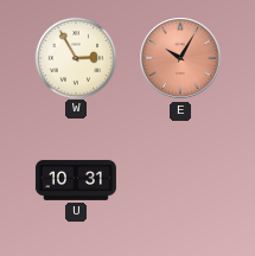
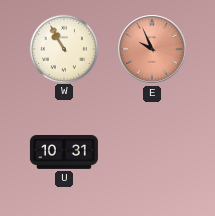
W: 2:55 -> 10:55
E: 10:05 -> 9:56
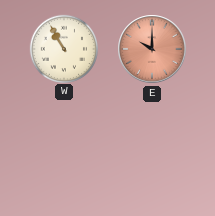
E: 9:56 -> 10:00
U: 10:31 -> none
